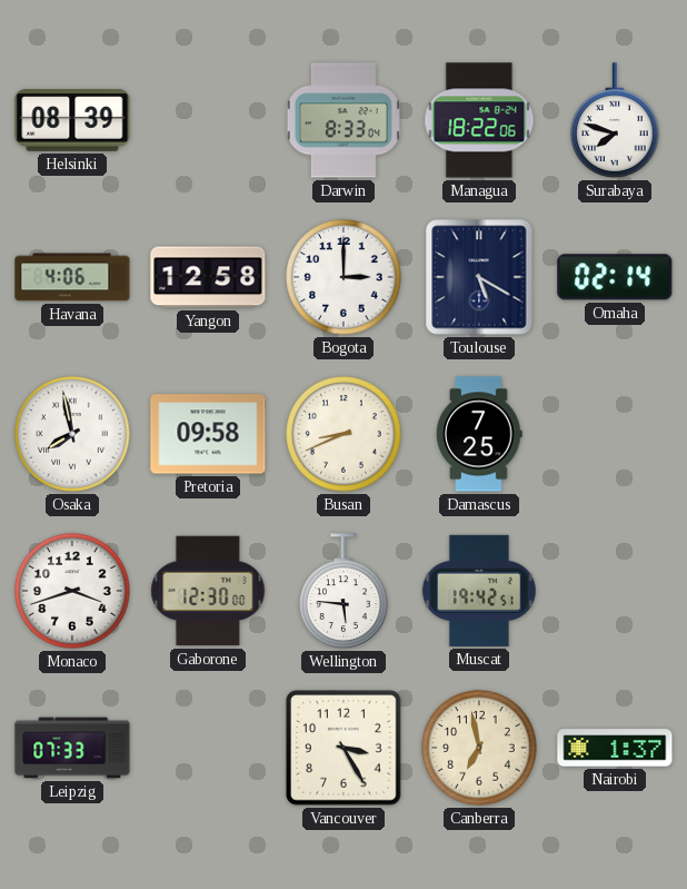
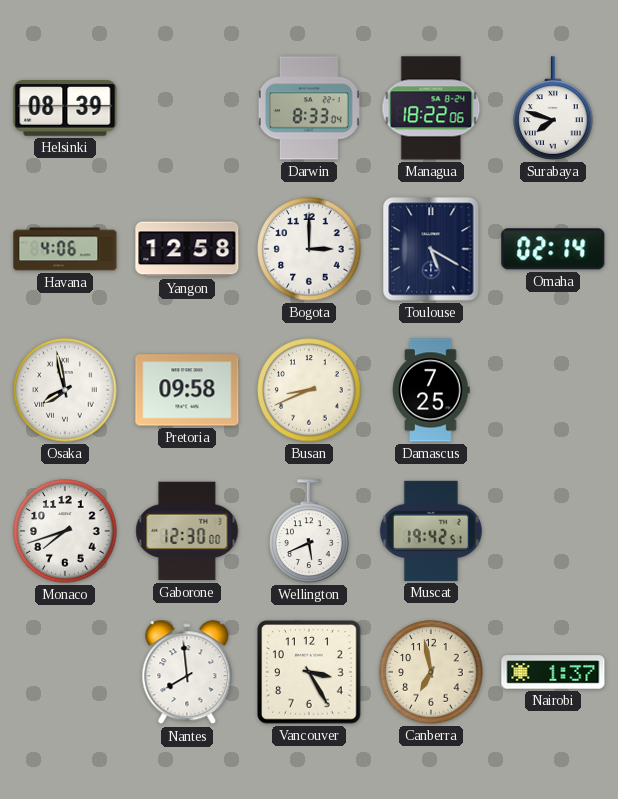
Monaco: 3:42 -> 7:42
Wellington: 5:46 -> 5:41
Leipzig: 07:33 -> none
Nantes: none -> 7:59
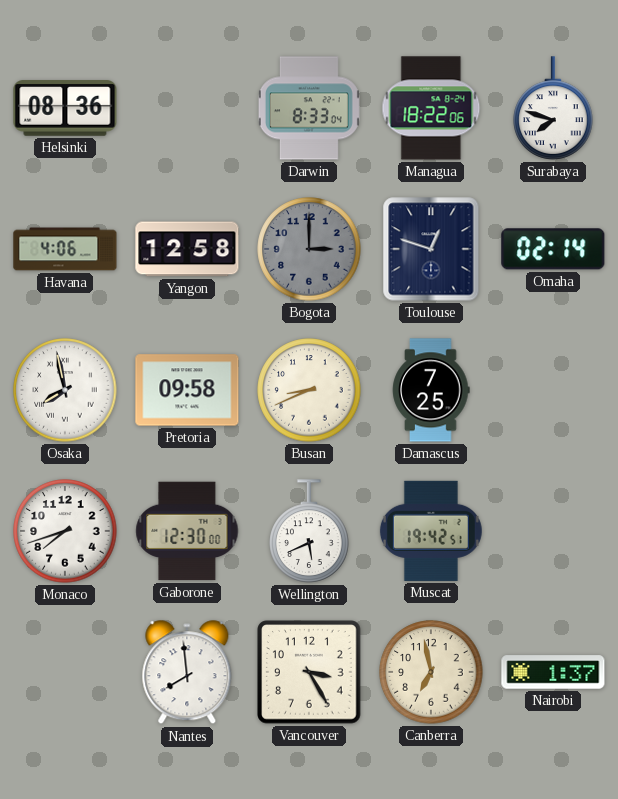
Helsinki: 08:39 -> 08:36
Bogota dial: white -> grey
Toulouse: 5:20 -> 12:48
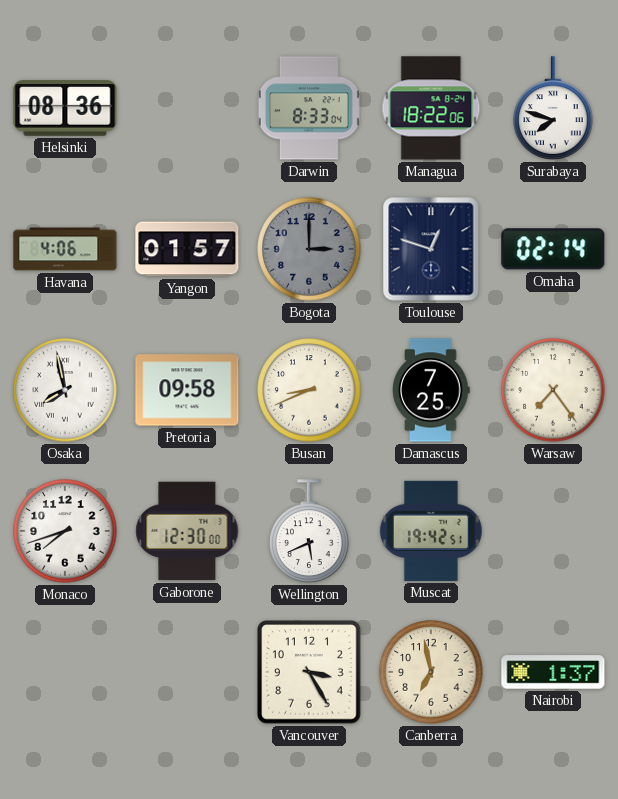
Yangon: 12:58 -> 01:57
Warsaw: none -> 7:24
Nantes: 7:59 -> none
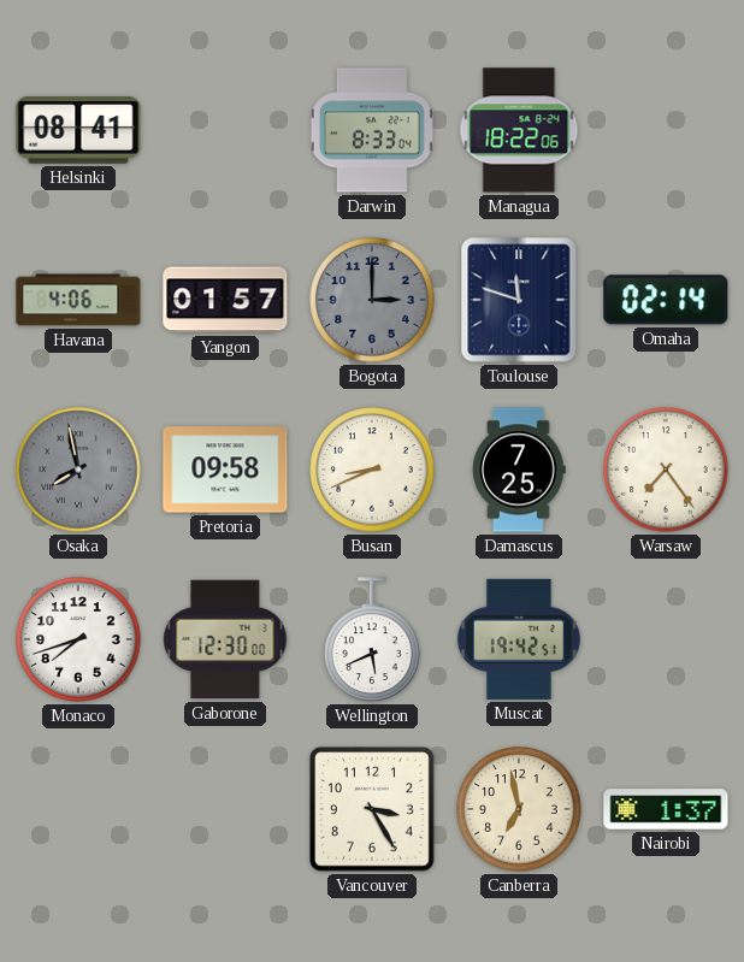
Helsinki: 08:36 -> 08:41
Surabaya: 7:48 -> none
Toulouse: 12:48 -> 11:48
Osaka dial: white -> grey
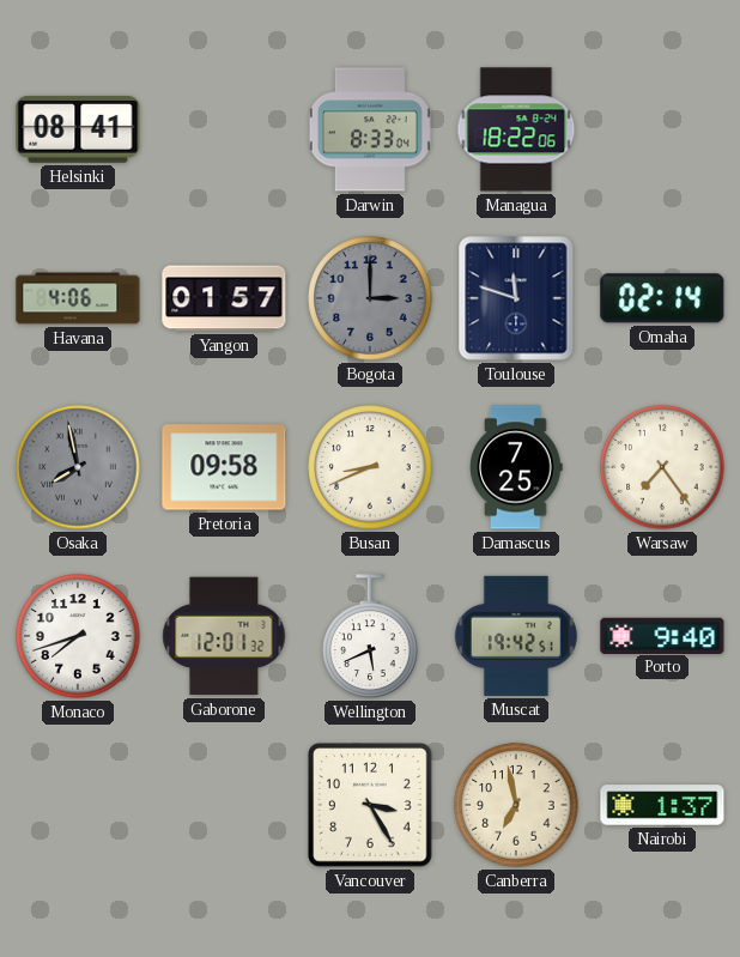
Gaborone: 12:30 -> 12:01
Porto: none -> 9:40
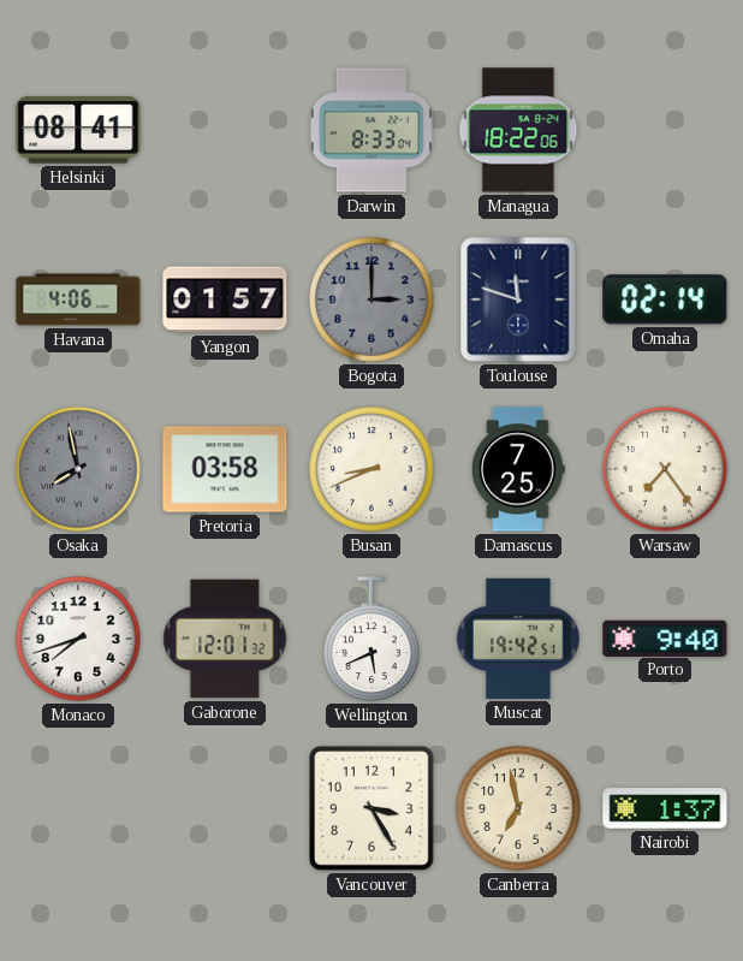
Pretoria: 09:58 -> 03:58
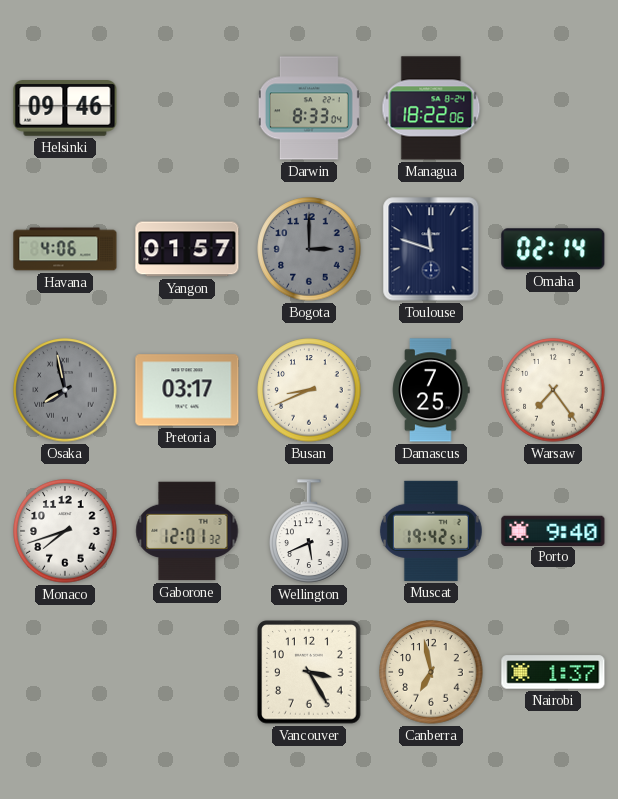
Helsinki: 08:41 -> 09:46
Pretoria: 03:58 -> 03:17
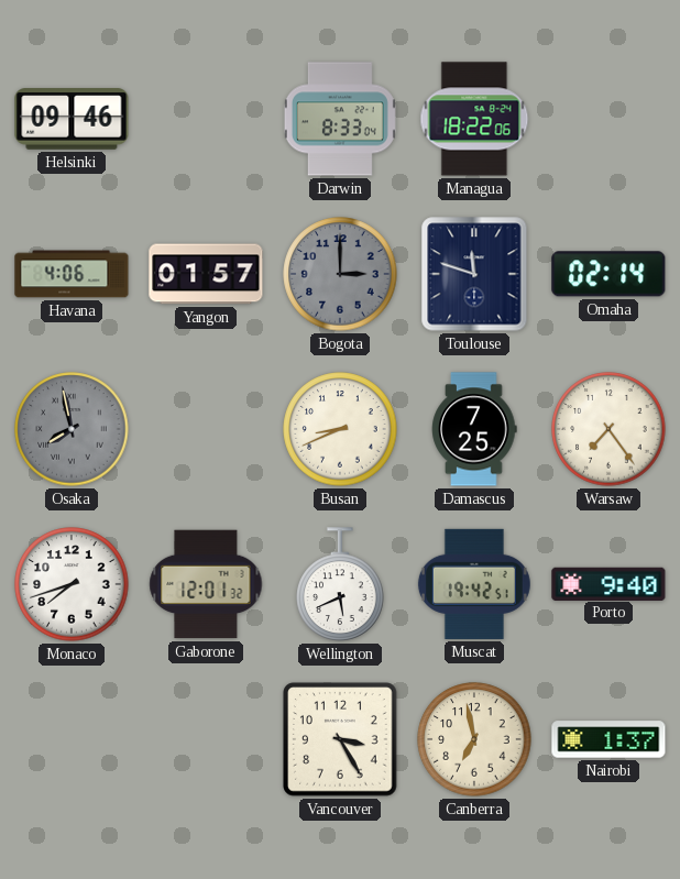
Pretoria: 03:17 -> none
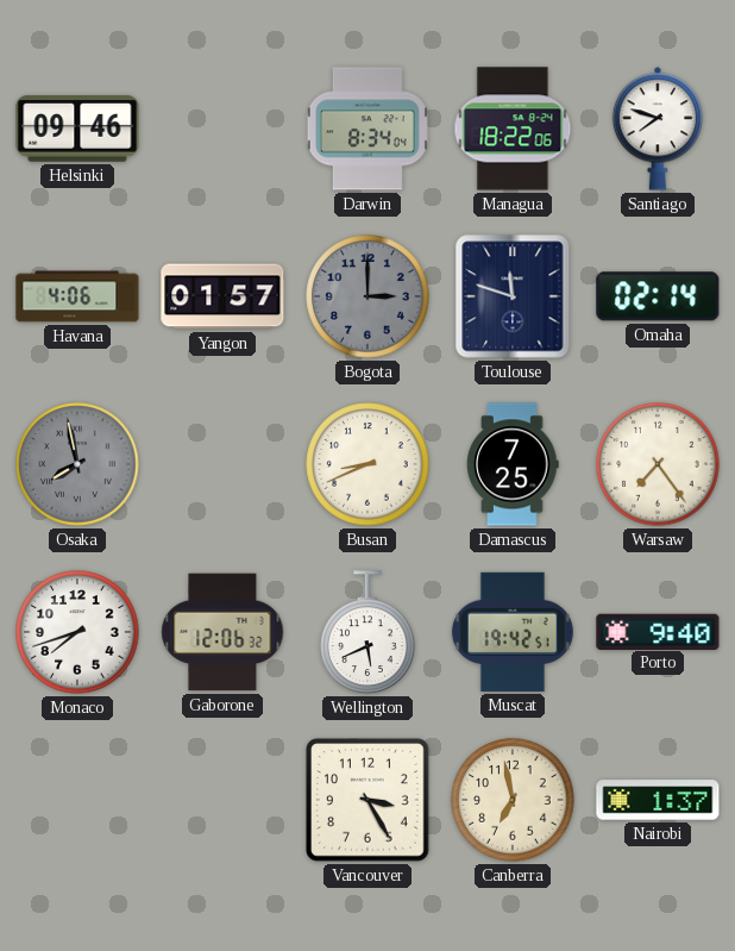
Darwin: 8:33 -> 8:34
Santiago: none -> 7:48
Gaborone: 12:01 -> 12:06
